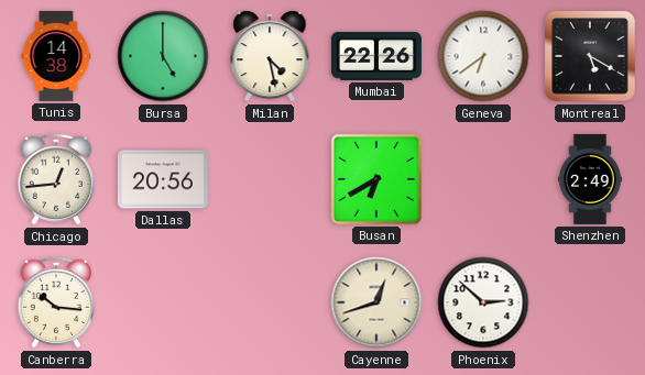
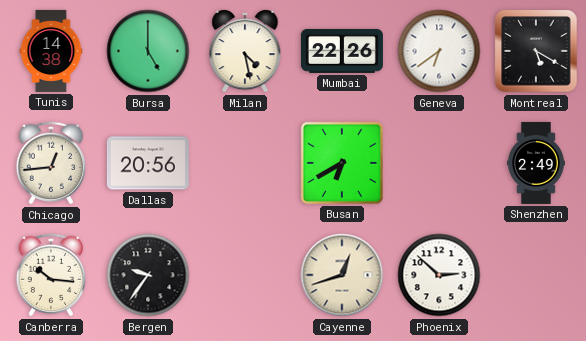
Bergen: none -> 9:36
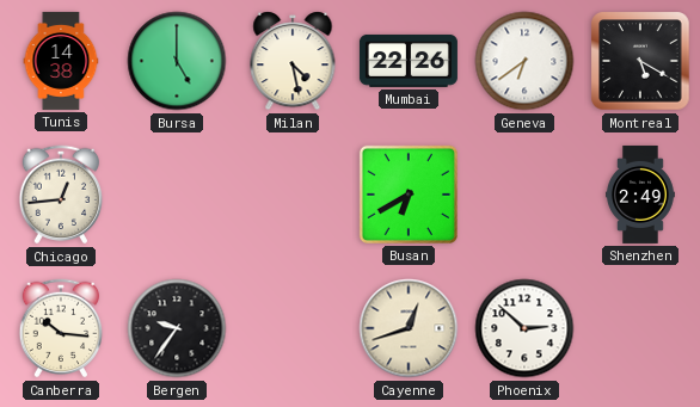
Dallas: 20:56 -> none
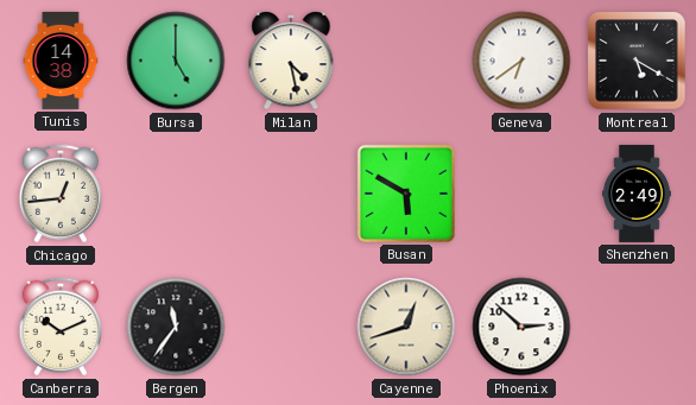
Mumbai: 22:26 -> none
Busan: 6:40 -> 5:50
Canberra: 10:16 -> 10:11
Bergen: 9:36 -> 11:36
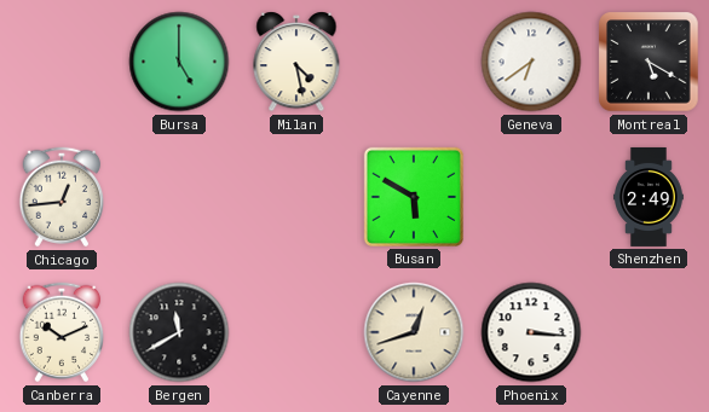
Tunis: 14:38 -> none
Bergen: 11:36 -> 11:40
Phoenix: 2:52 -> 3:16
